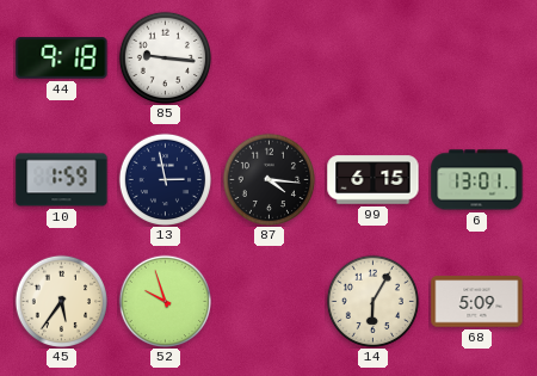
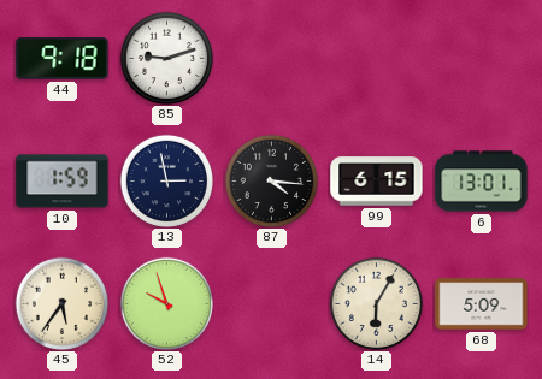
85: 9:16 -> 9:12
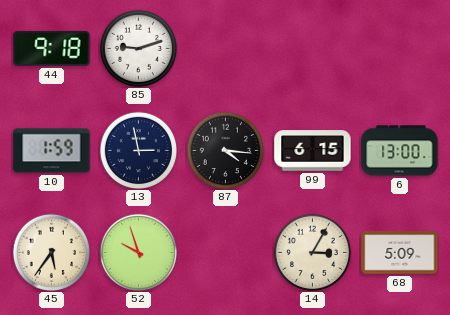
6: 13:01 -> 13:00
14: 6:05 -> 3:05
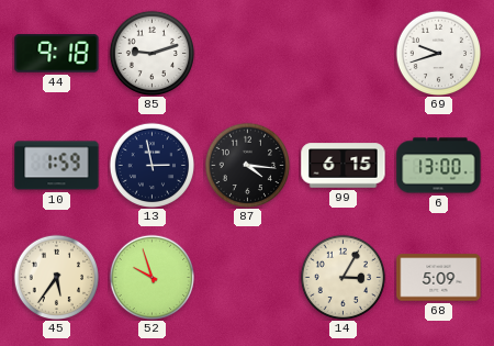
69: none -> 9:42
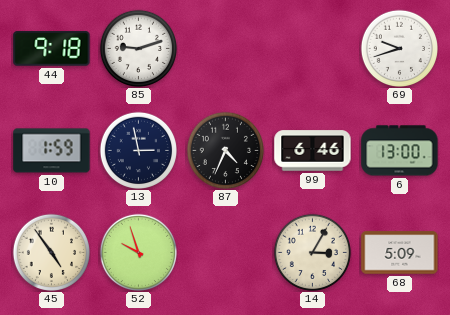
87: 4:16 -> 4:34
99: 6:15 -> 6:46
45: 5:36 -> 4:54
